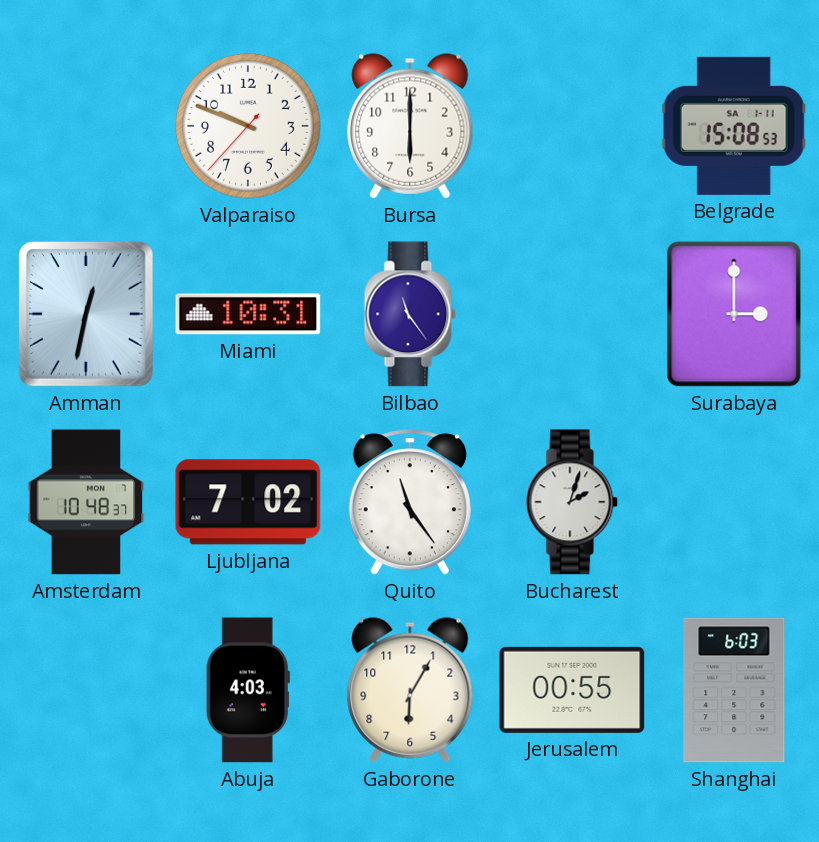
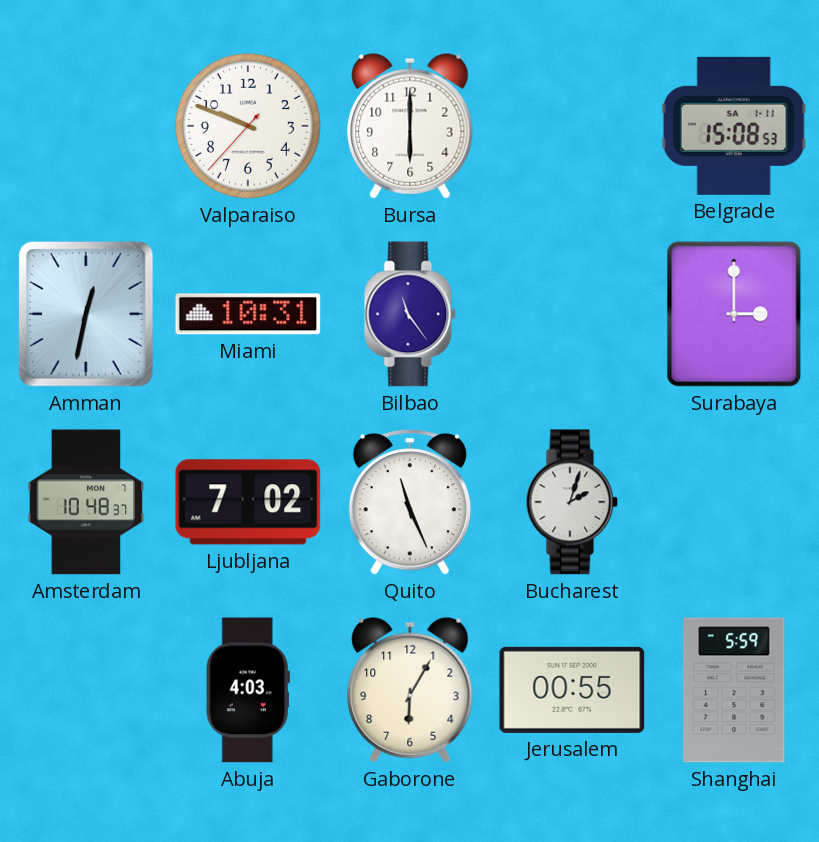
Quito: 11:24 -> 11:26
Shanghai: 6:03 -> 5:59
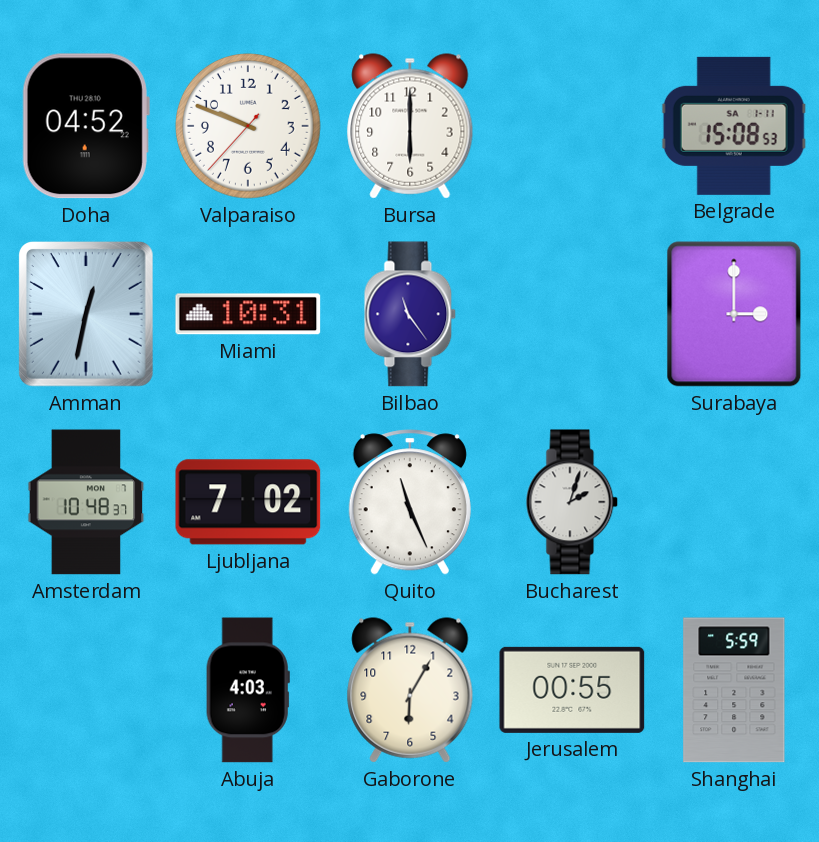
Doha: none -> 04:52
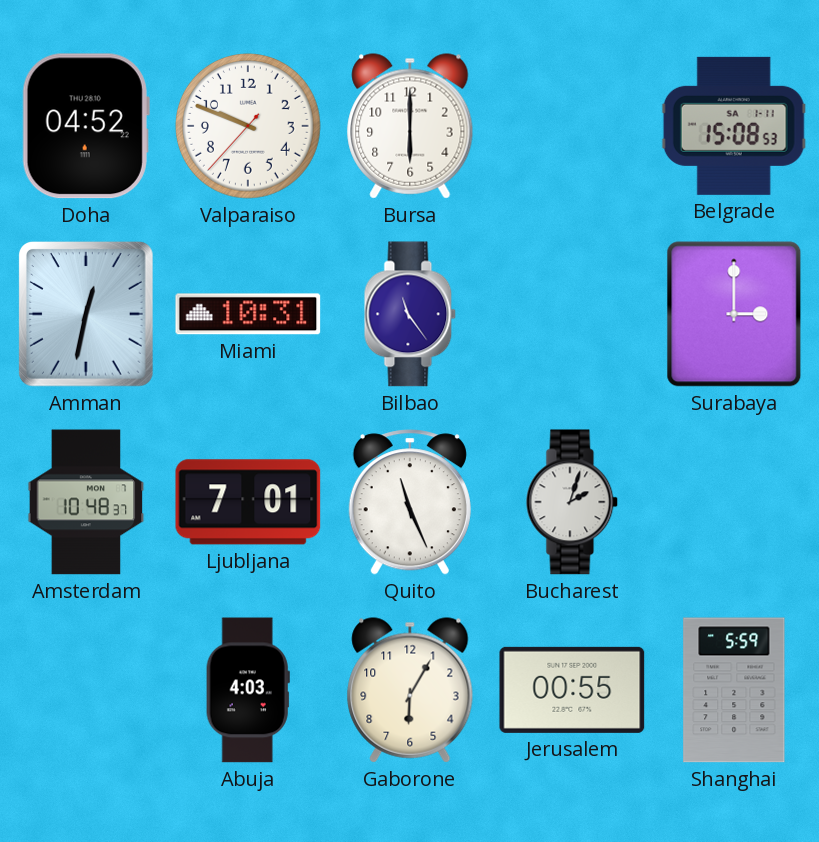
Ljubljana: 7:02 -> 7:01
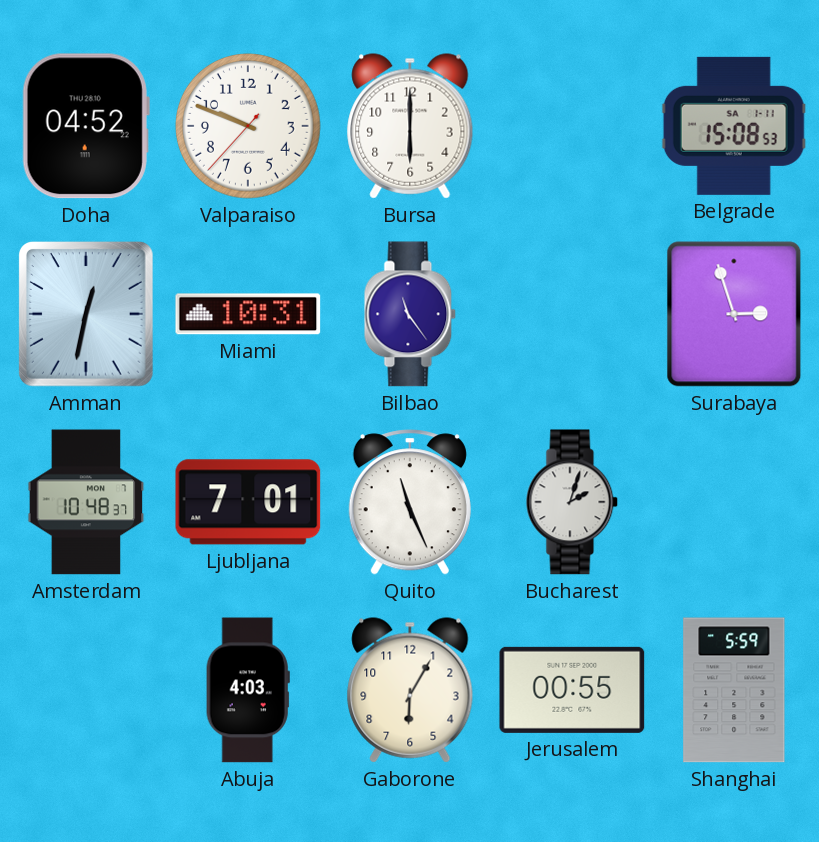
Surabaya: 3:00 -> 2:57
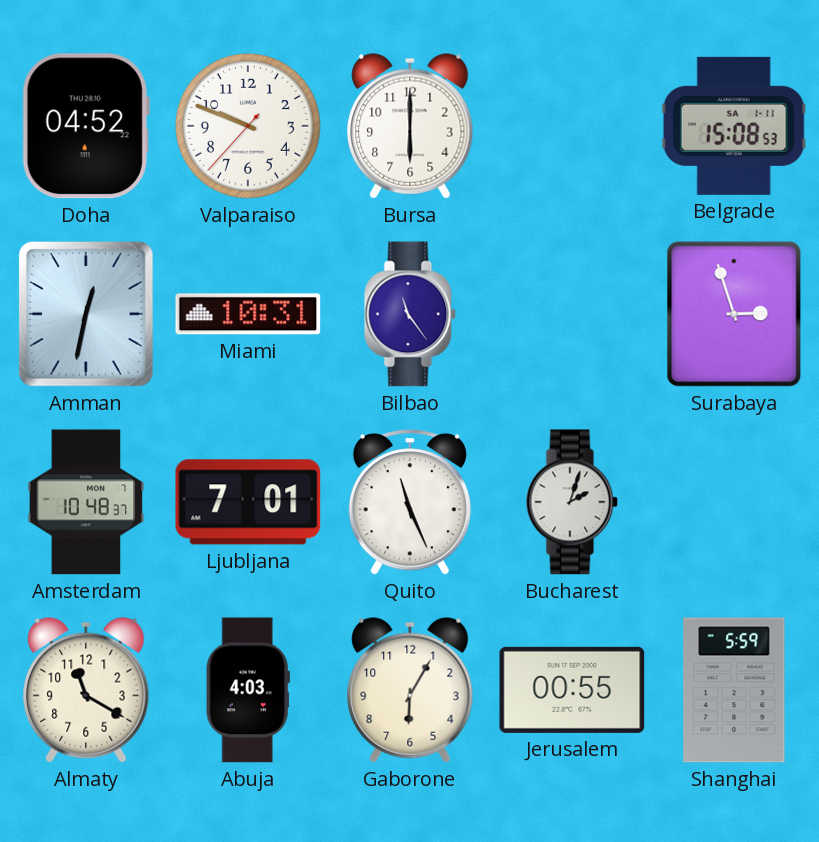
Almaty: none -> 11:20
